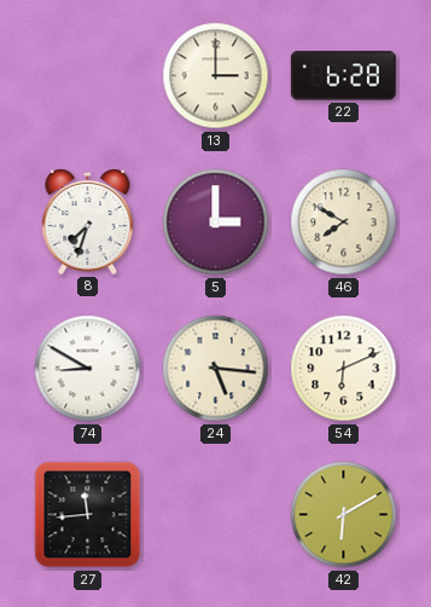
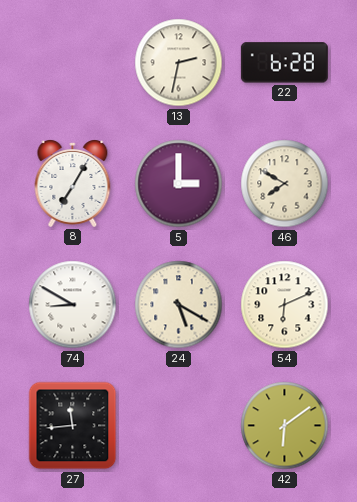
13: 3:00 -> 2:32
8: 7:33 -> 7:05
24: 5:16 -> 5:20
42: 6:10 -> 6:09
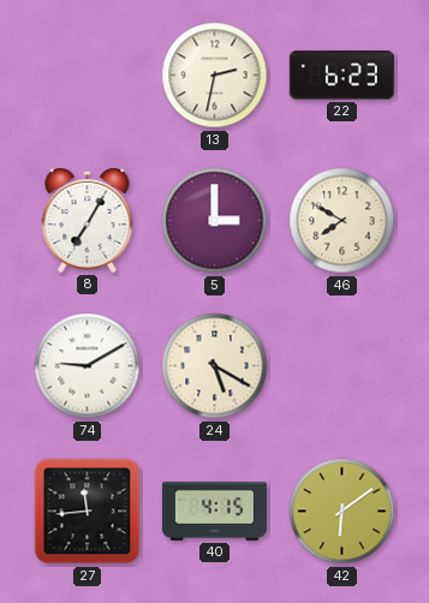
22: 6:28 -> 6:23
74: 8:50 -> 9:10
54: 6:11 -> none
40: none -> 4:15
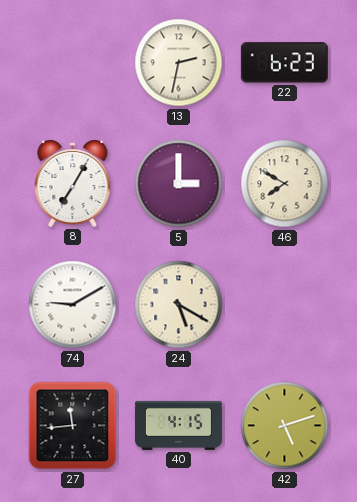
42: 6:09 -> 5:12
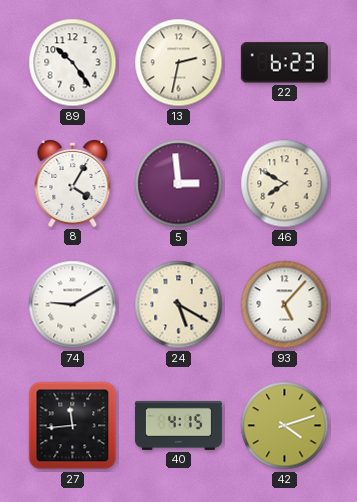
89: none -> 10:24
8: 7:05 -> 4:05
5: 3:00 -> 2:59
93: none -> 5:07
42: 5:12 -> 4:12
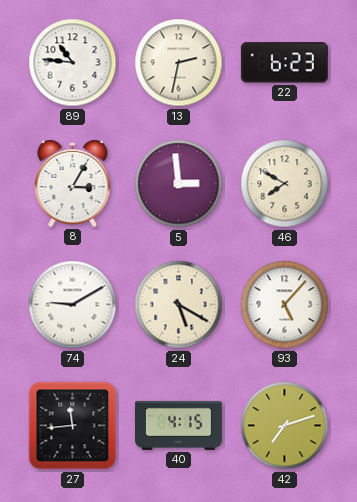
89: 10:24 -> 10:46
8: 4:05 -> 3:05
42: 4:12 -> 7:12
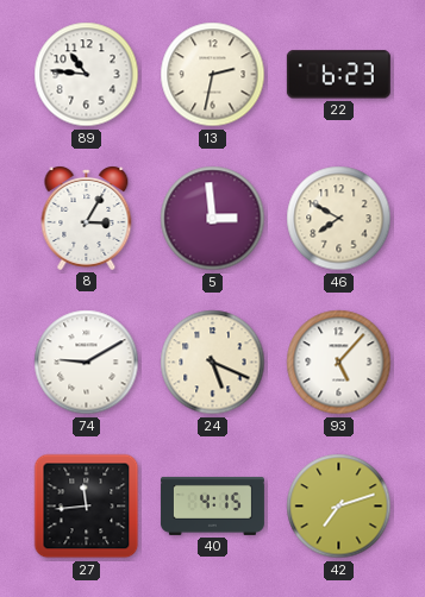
24: 5:20 -> 5:19
